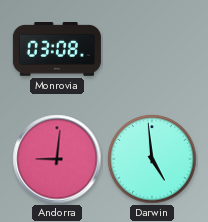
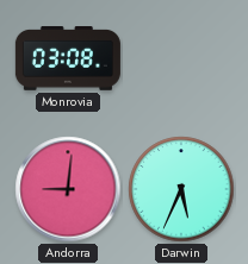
Darwin: 4:59 -> 5:34
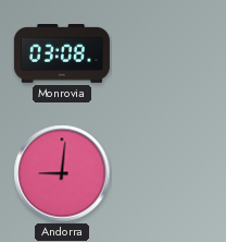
Darwin: 5:34 -> none
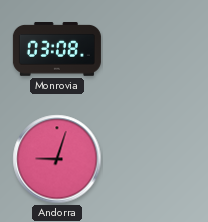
Andorra: 9:01 -> 9:03
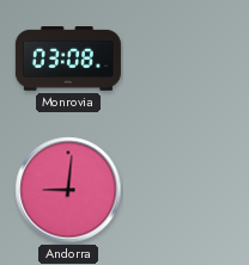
Andorra: 9:03 -> 9:01
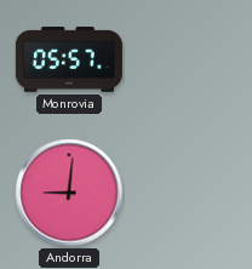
Monrovia: 03:08 -> 05:57
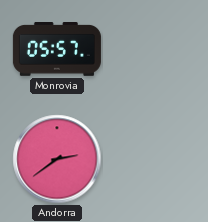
Andorra: 9:01 -> 2:39
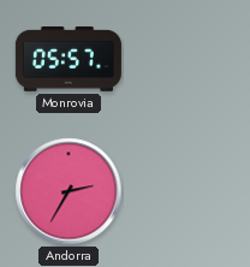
Andorra: 2:39 -> 2:35
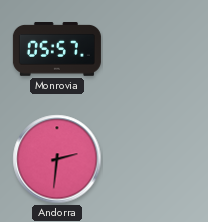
Andorra: 2:35 -> 2:31
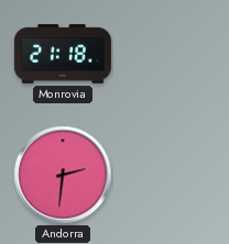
Monrovia: 05:57 -> 21:18
